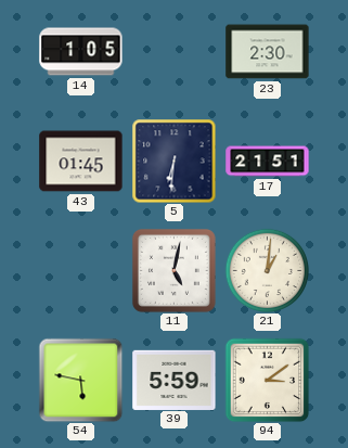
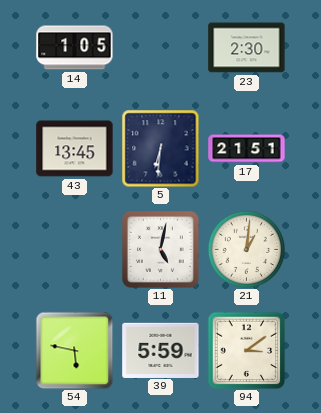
43: 01:45 -> 13:45
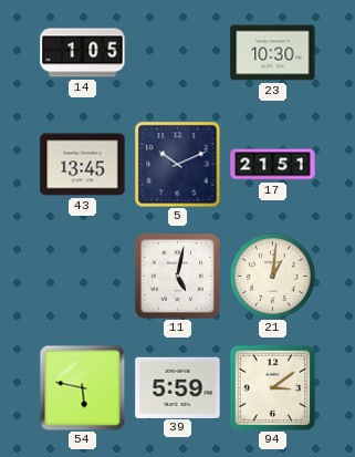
23: 2:30 -> 10:30
5: 6:31 -> 10:11
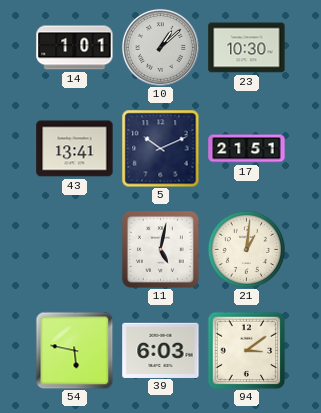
14: 1:05 -> 1:01
10: none -> 1:08
43: 13:45 -> 13:41
39: 5:59 -> 6:03
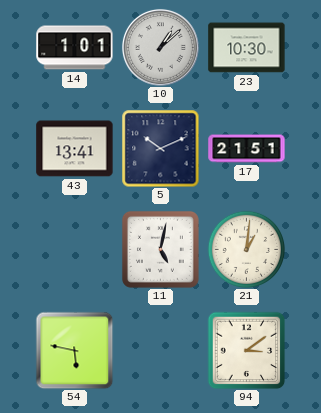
39: 6:03 -> none
